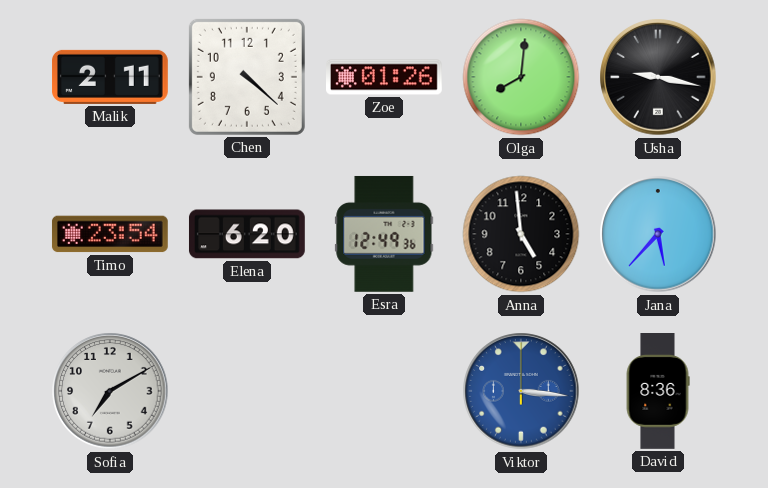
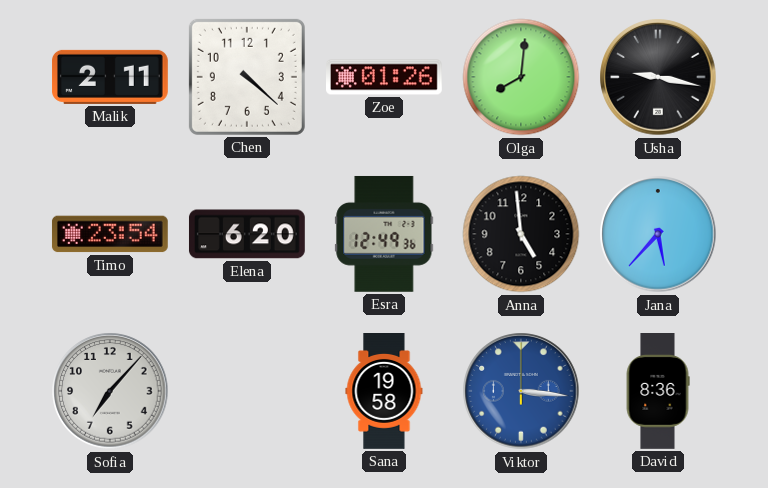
Sofia: 7:10 -> 7:07
Sana: none -> 19:58
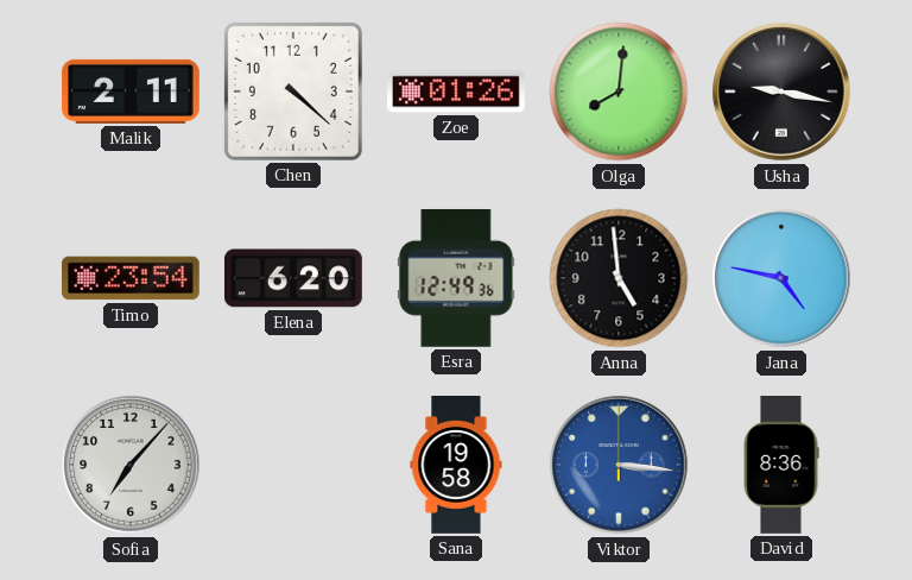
Jana: 5:37 -> 4:47
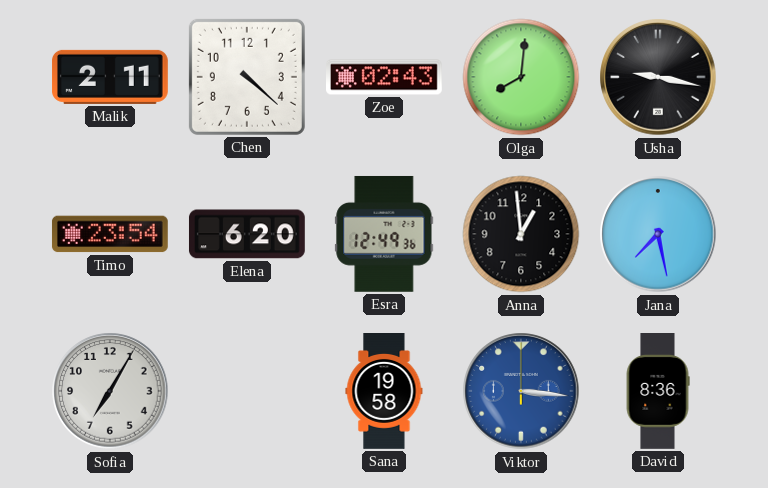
Zoe: 01:26 -> 02:43
Anna: 4:59 -> 12:59
Jana: 4:47 -> 7:28
Sofia: 7:07 -> 7:05
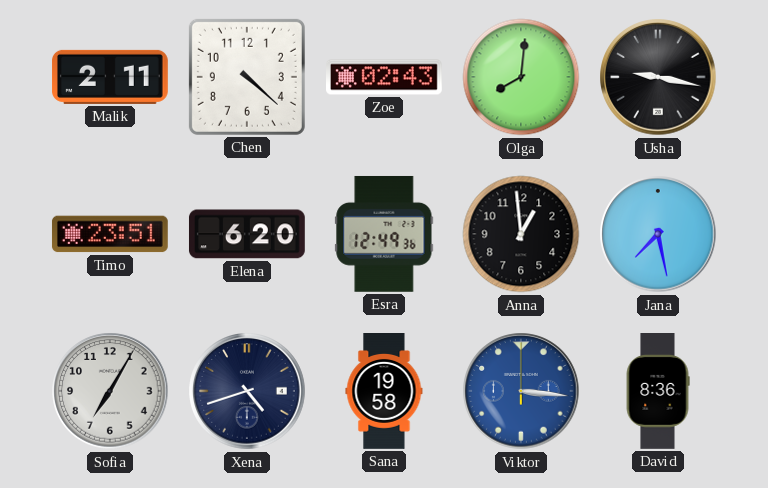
Timo: 23:54 -> 23:51
Xena: none -> 4:42
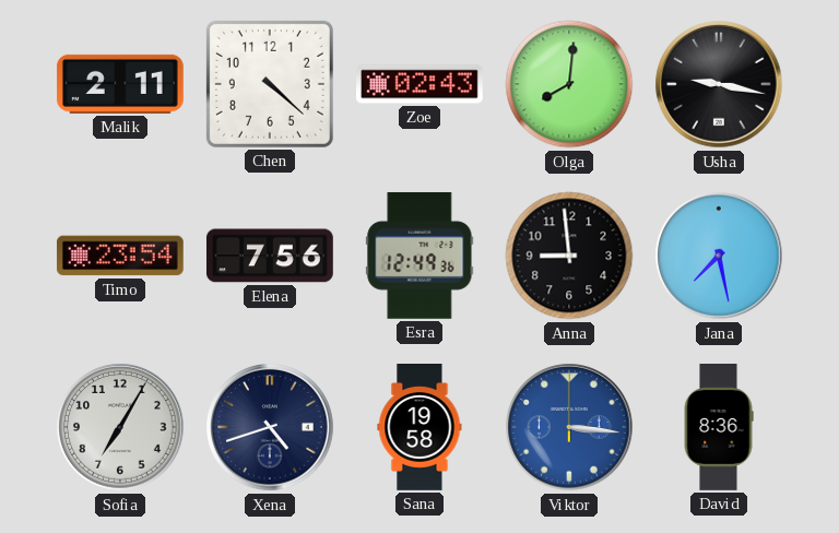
Timo: 23:51 -> 23:54
Elena: 6:20 -> 7:56
Anna: 12:59 -> 8:59
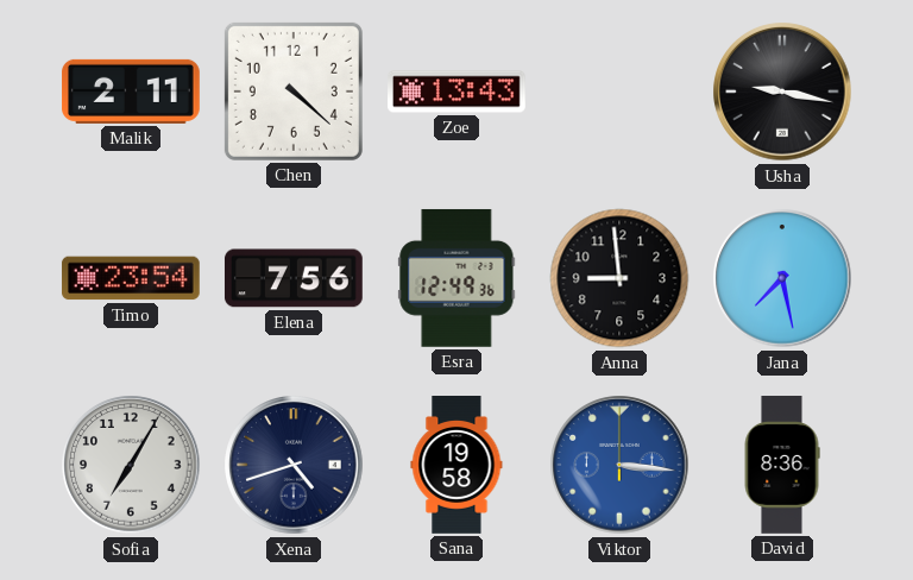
Zoe: 02:43 -> 13:43
Olga: 8:01 -> none
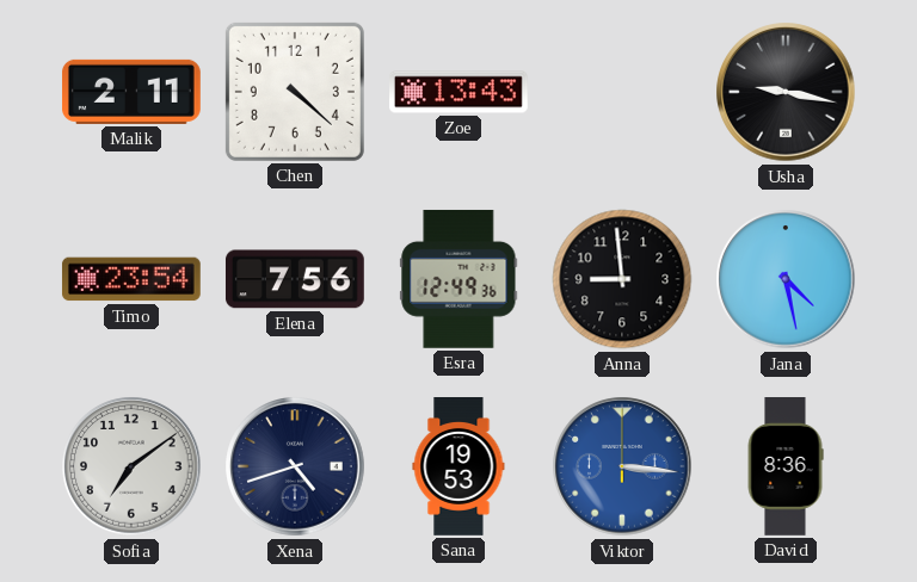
Jana: 7:28 -> 4:28
Sofia: 7:05 -> 7:09
Sana: 19:58 -> 19:53
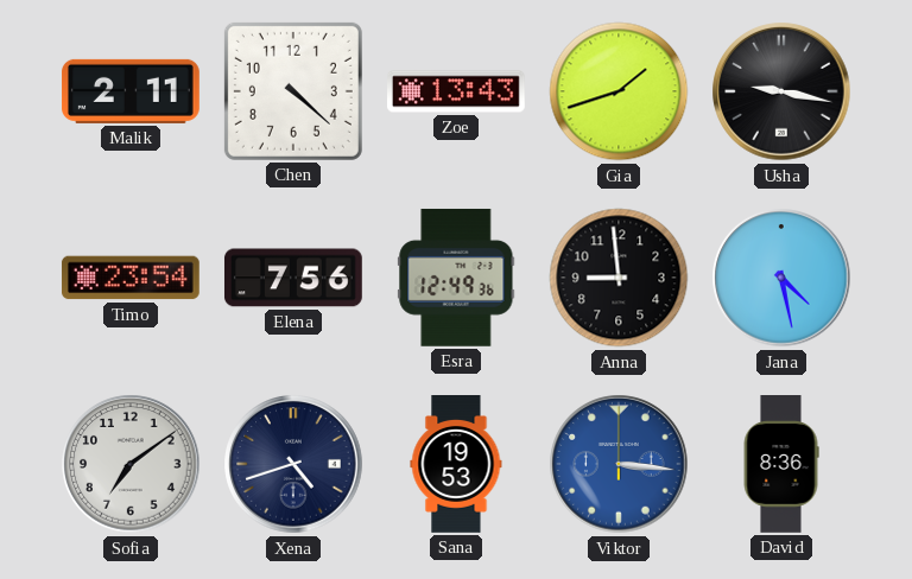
Gia: none -> 1:42
